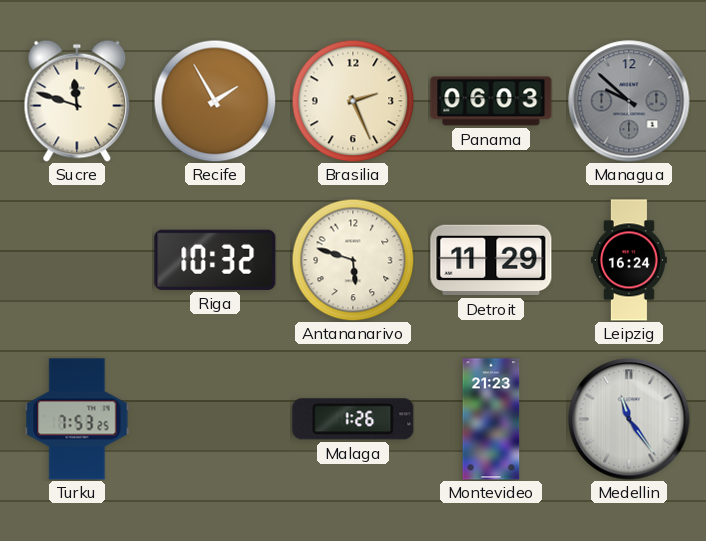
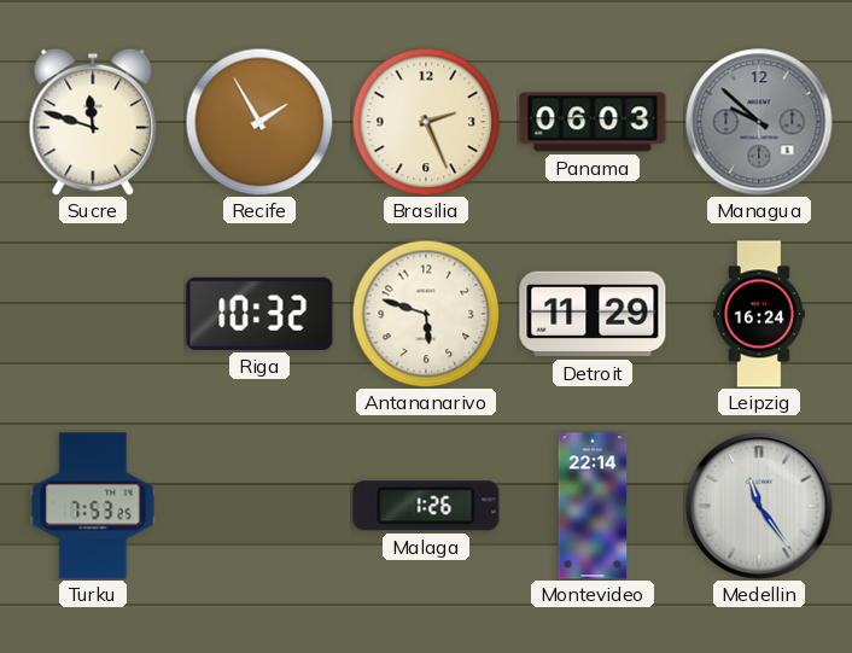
Montevideo: 21:23 -> 22:14
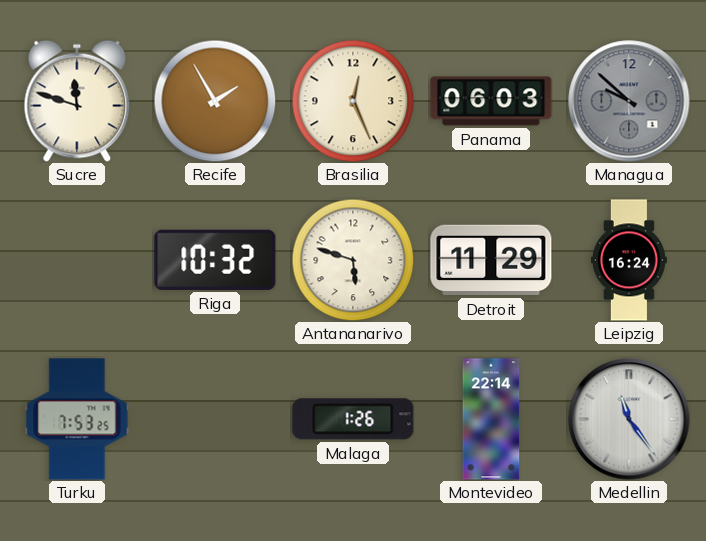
Brasilia: 2:26 -> 12:26
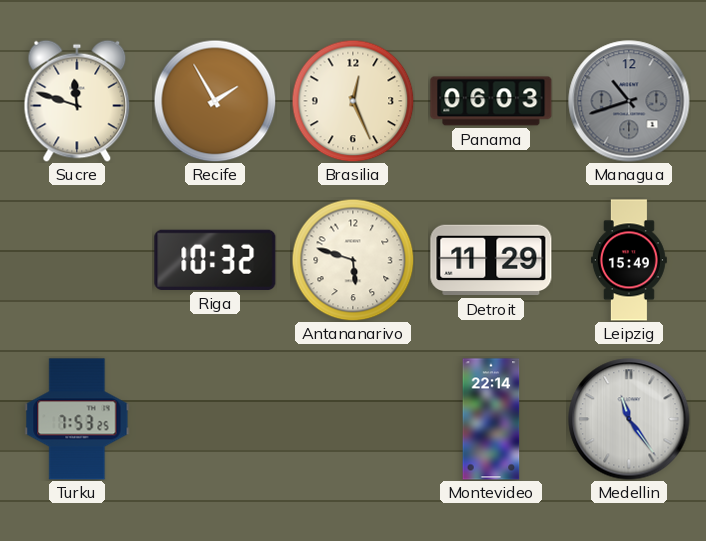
Managua: 9:52 -> 10:42
Leipzig: 16:24 -> 15:49
Malaga: 1:26 -> none
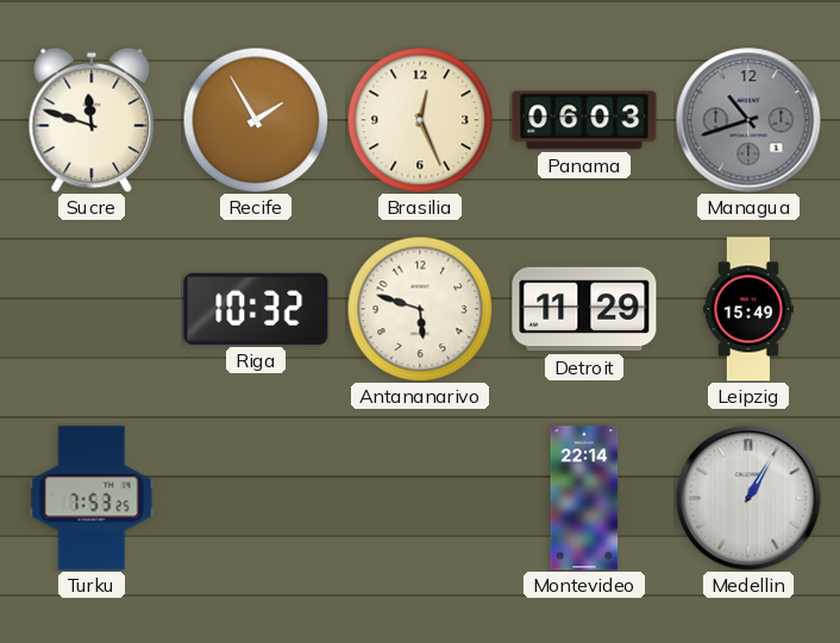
Medellin: 11:24 -> 1:05
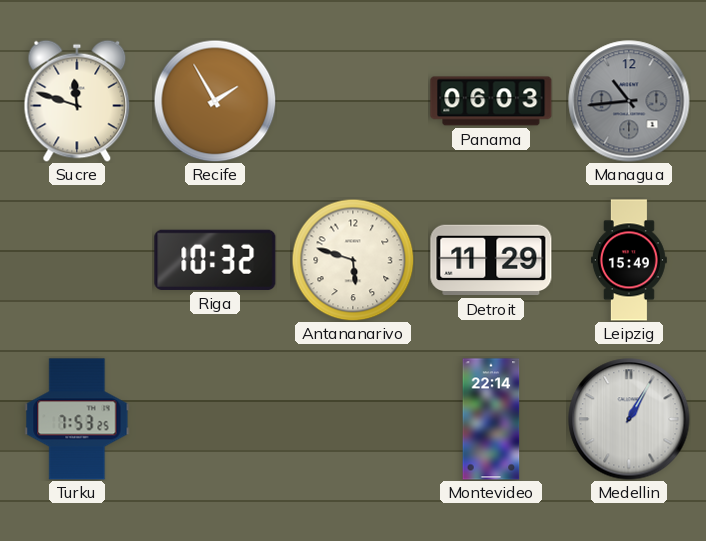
Brasilia: 12:26 -> none
Managua: 10:42 -> 10:44
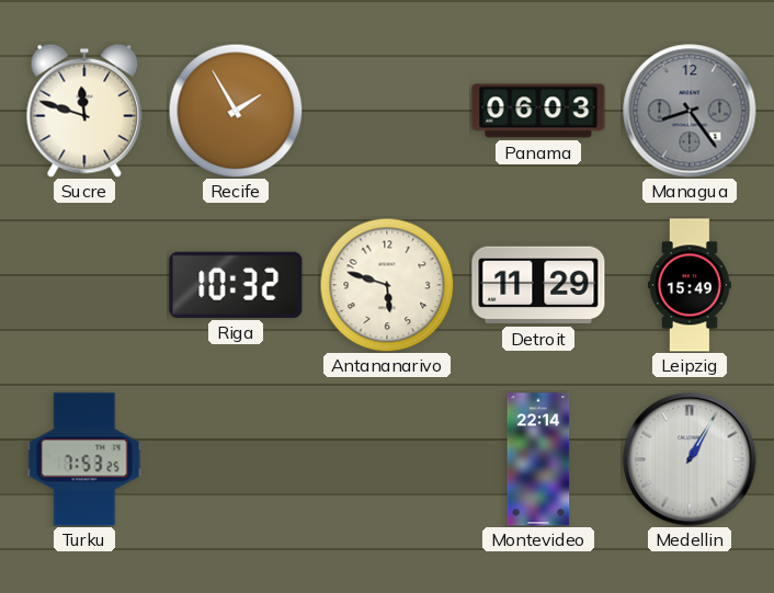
Managua: 10:44 -> 8:24
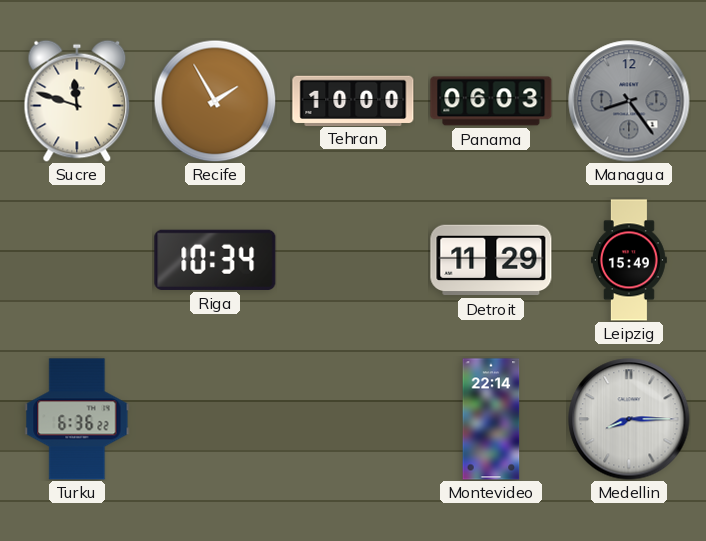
Tehran: none -> 10:00
Riga: 10:32 -> 10:34
Antananarivo: 5:48 -> none
Turku: 7:53 -> 6:36
Medellin: 1:05 -> 8:15
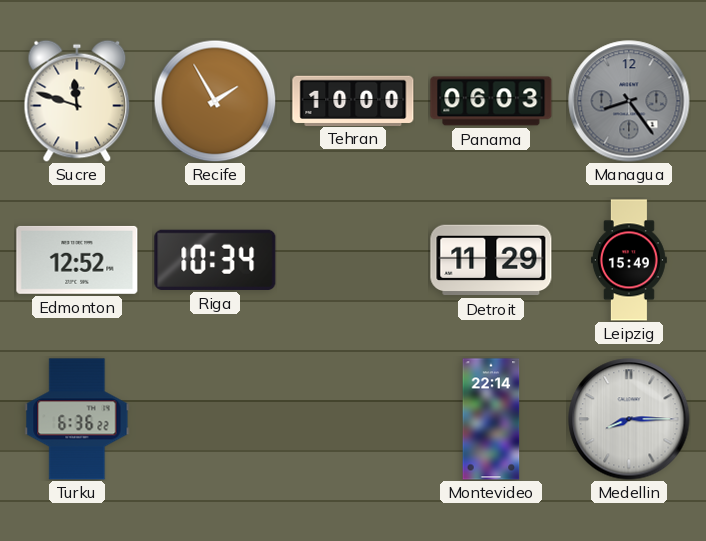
Edmonton: none -> 12:52
